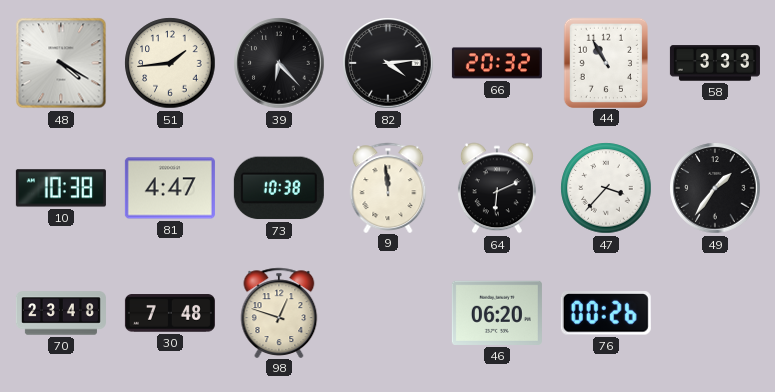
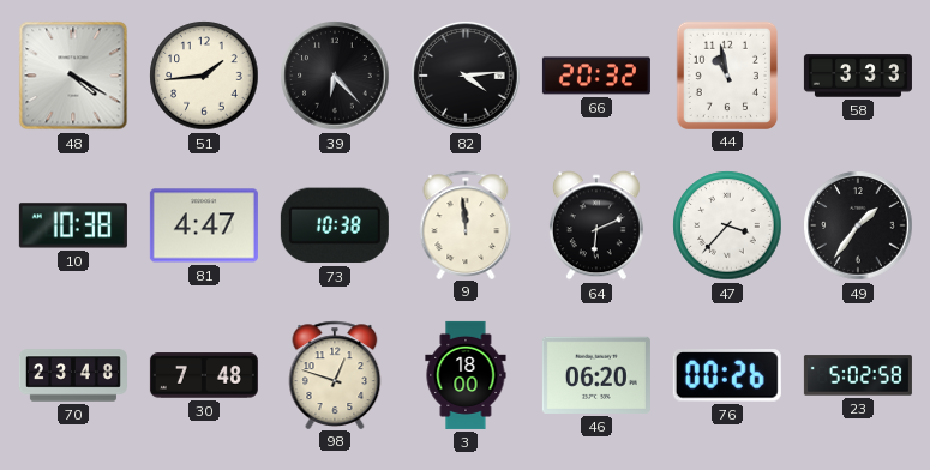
44: 10:55 -> 10:58
3: none -> 18:00
23: none -> 5:02
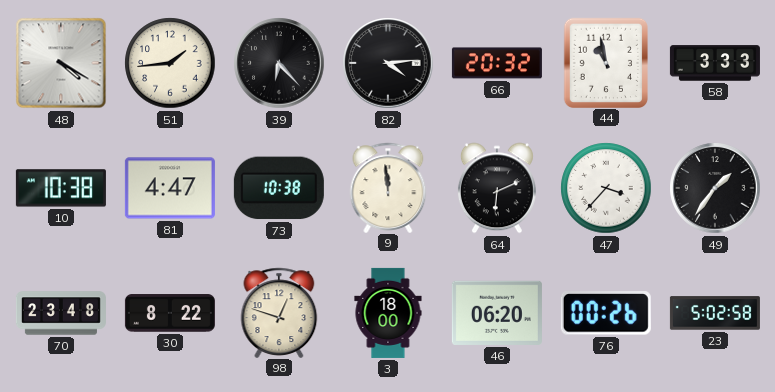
30: 7:48 -> 8:22
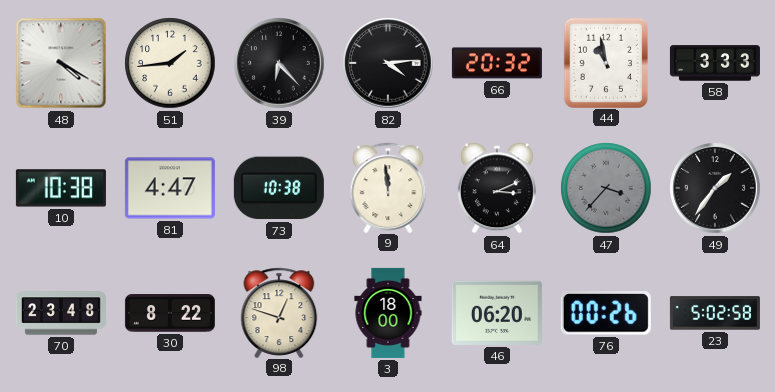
64: 6:11 -> 3:11
47 dial: white -> grey
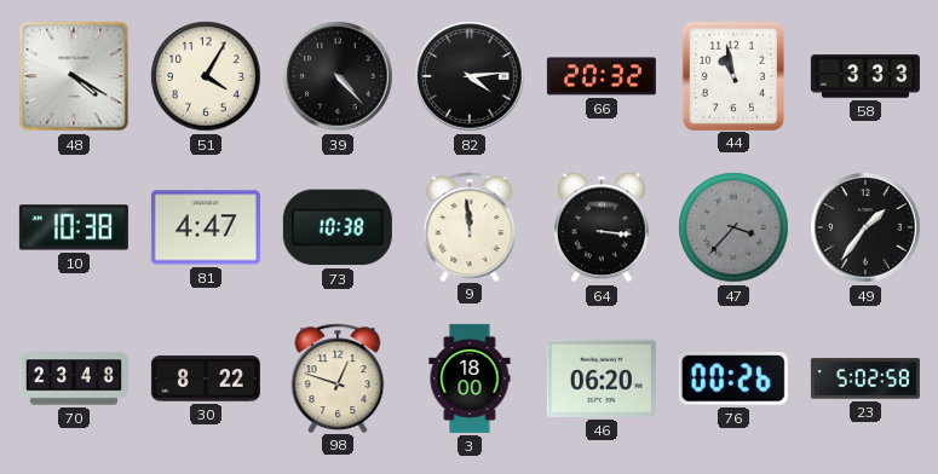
51: 1:44 -> 4:05
39: 6:23 -> 4:23
64: 3:11 -> 3:16
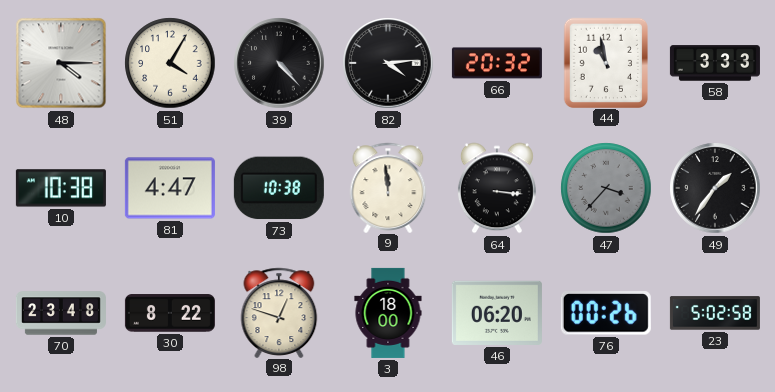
48: 4:20 -> 4:15
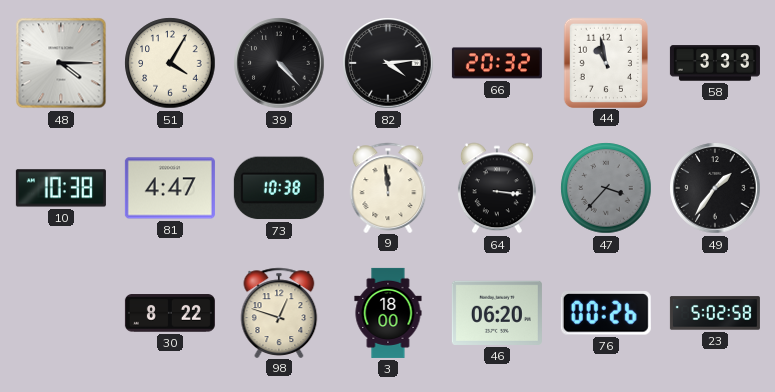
70: 23:48 -> none
